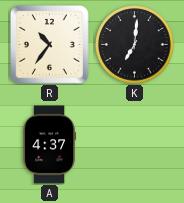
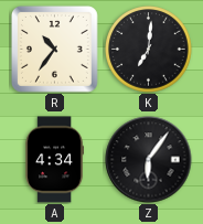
A: 4:37 -> 4:34
Z: none -> 6:06
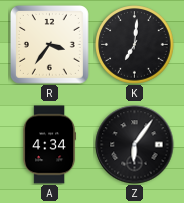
R: 10:36 -> 3:36
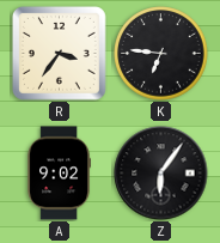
K: 7:01 -> 6:46
A: 4:34 -> 9:02
